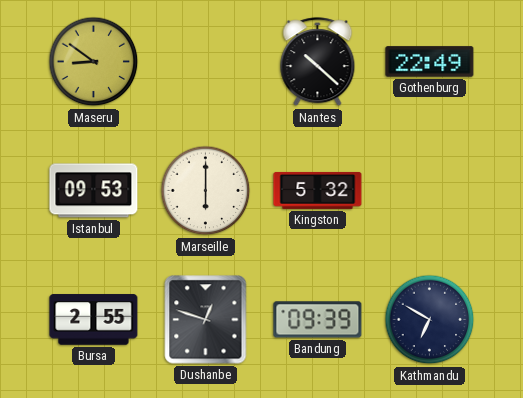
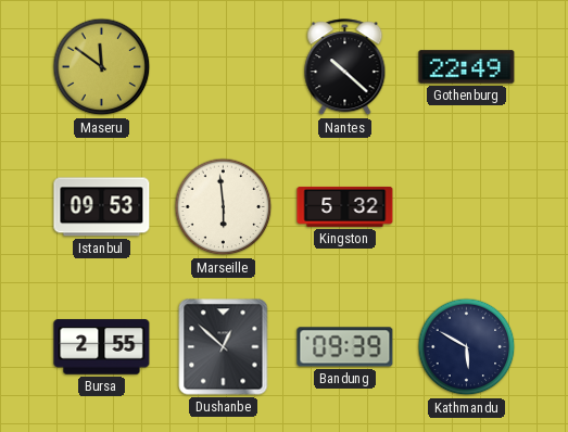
Maseru: 8:51 -> 11:51
Marseille: 6:00 -> 5:59
Dushanbe: 12:48 -> 12:52
Kathmandu: 6:50 -> 5:50
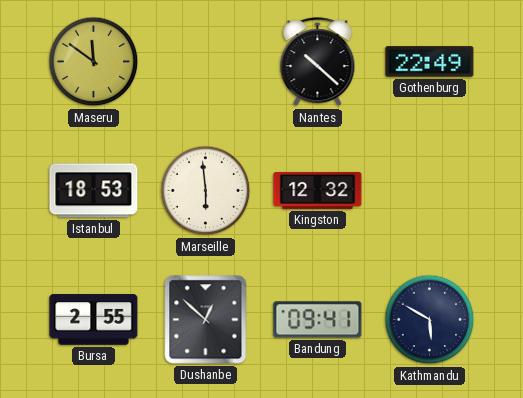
Istanbul: 09:53 -> 18:53
Kingston: 5:32 -> 12:32
Bandung: 09:39 -> 09:41
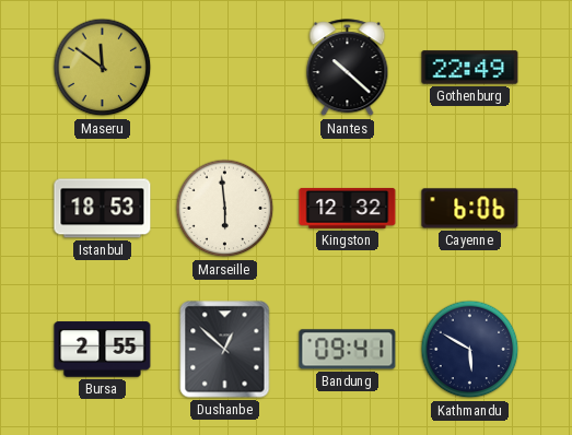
Cayenne: none -> 6:06
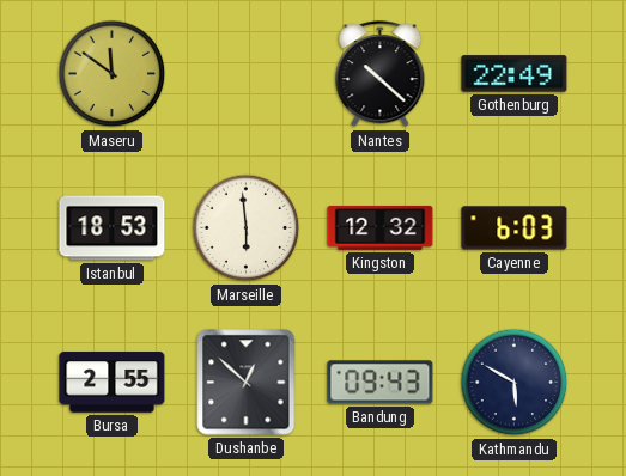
Cayenne: 6:06 -> 6:03
Bandung: 09:41 -> 09:43
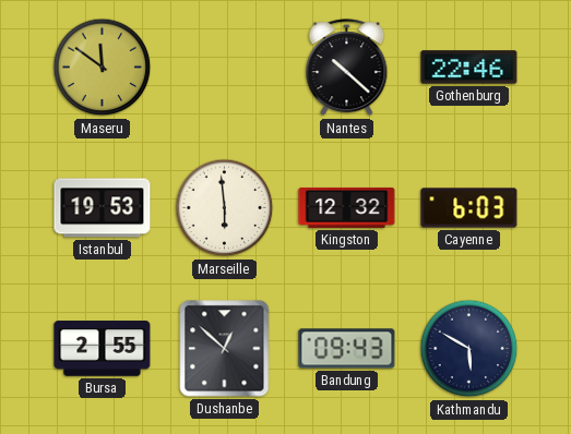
Gothenburg: 22:49 -> 22:46
Istanbul: 18:53 -> 19:53
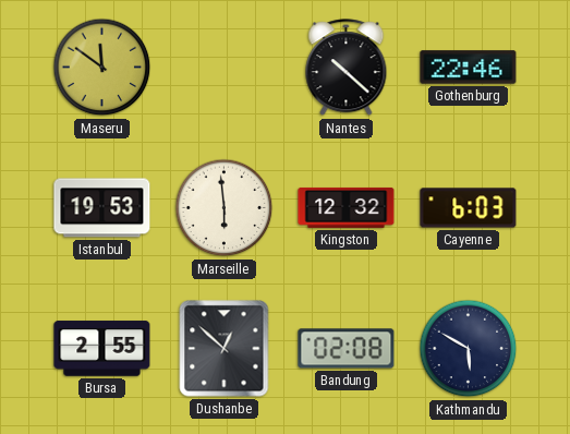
Bandung: 09:43 -> 02:08
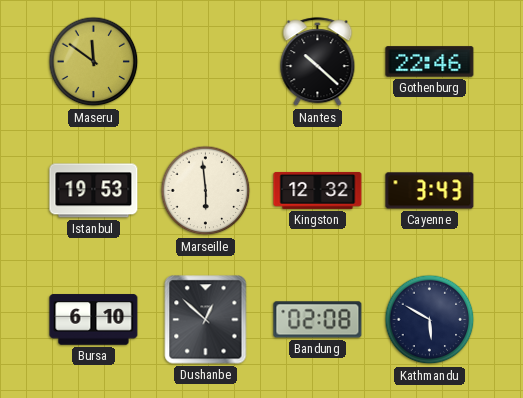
Cayenne: 6:03 -> 3:43
Bursa: 2:55 -> 6:10
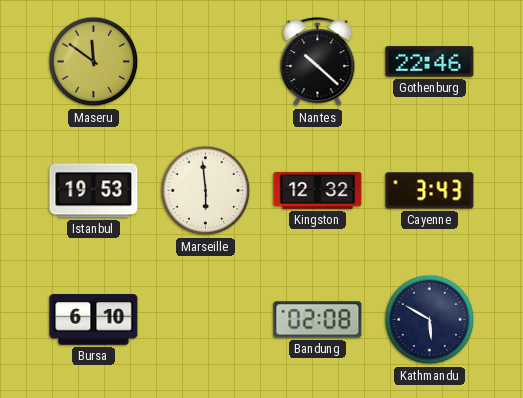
Dushanbe: 12:52 -> none
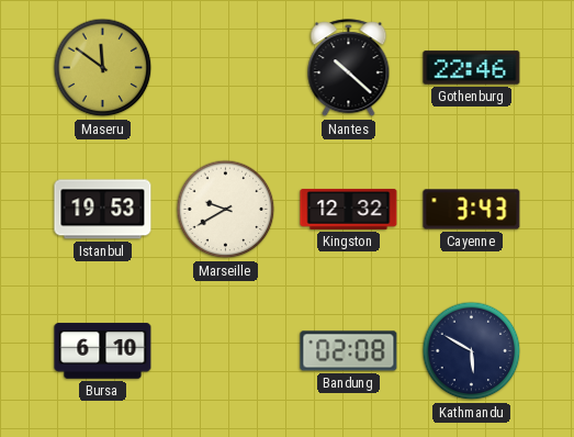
Marseille: 5:59 -> 9:40
